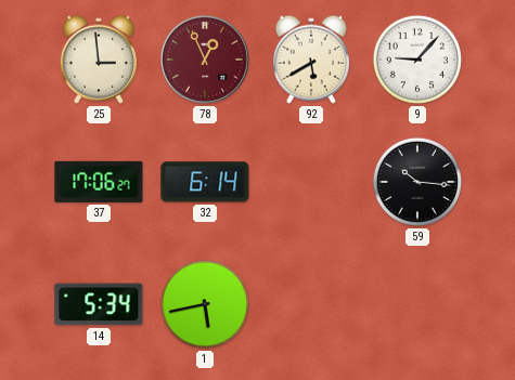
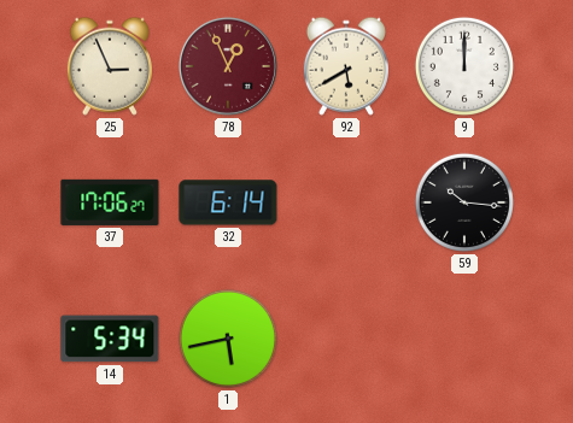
25: 2:59 -> 2:56
9: 9:07 -> 12:00
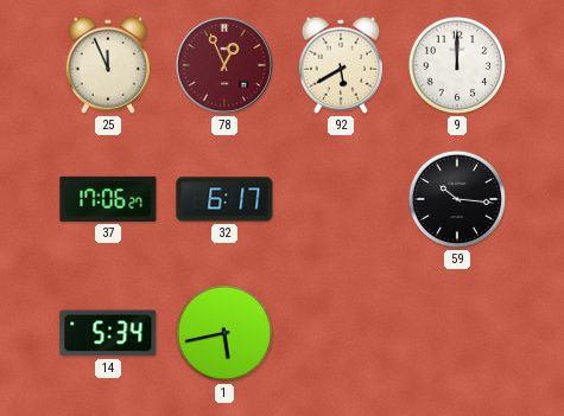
25: 2:56 -> 11:56
32: 6:14 -> 6:17
